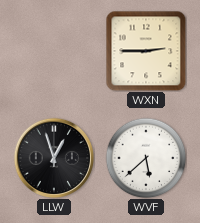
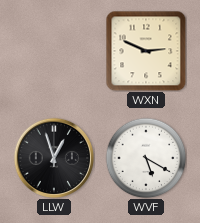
WXN: 2:45 -> 2:49
WVF: 5:38 -> 5:20
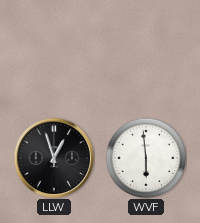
WXN: 2:49 -> none
WVF: 5:20 -> 5:59
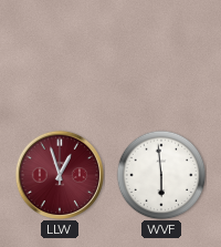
LLW dial: black -> burgundy
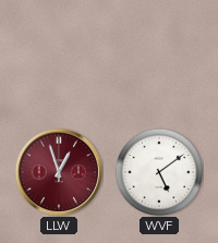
WVF: 5:59 -> 5:09
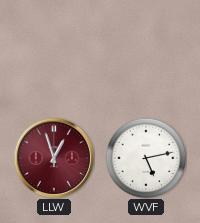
WVF: 5:09 -> 5:13
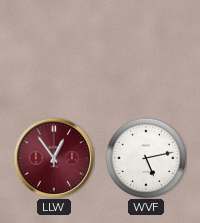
LLW: 12:57 -> 12:54
